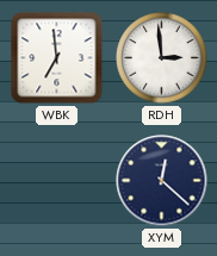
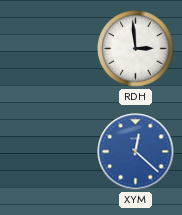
WBK: 6:59 -> none
XYM dial: navy -> blue
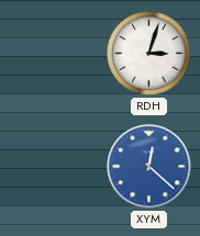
RDH: 2:59 -> 3:03
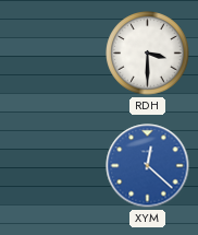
RDH: 3:03 -> 3:30
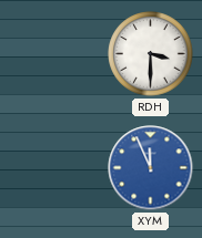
XYM: 12:22 -> 11:56
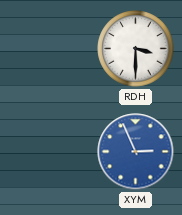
XYM: 11:56 -> 2:56
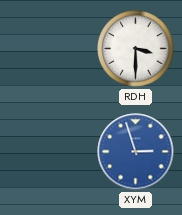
XYM: 2:56 -> 2:57
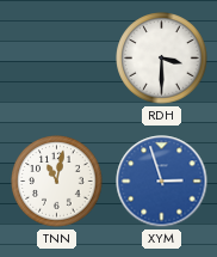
TNN: none -> 11:02
